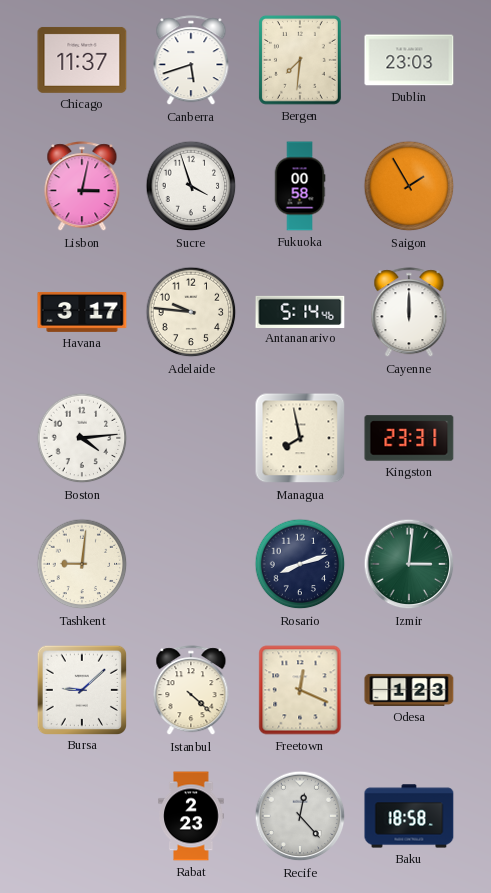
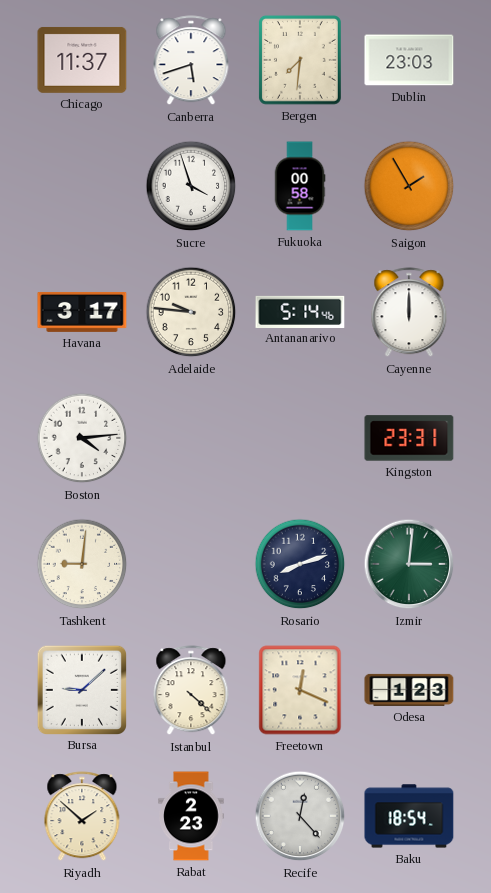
Lisbon: 3:02 -> none
Managua: 7:58 -> none
Riyadh: none -> 1:52
Baku: 18:58 -> 18:54
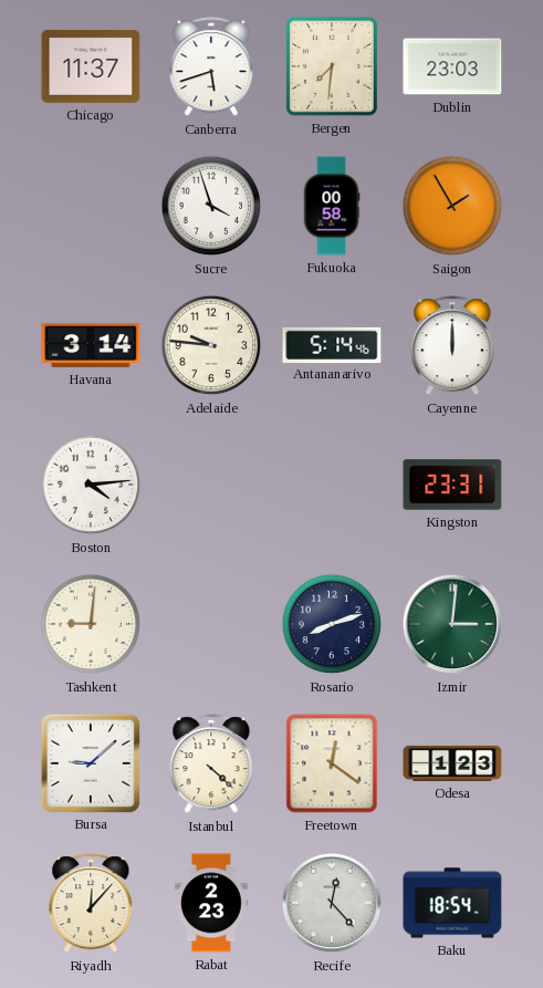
Havana: 3:17 -> 3:14
Freetown: 12:19 -> 12:21
Riyadh: 1:52 -> 12:07
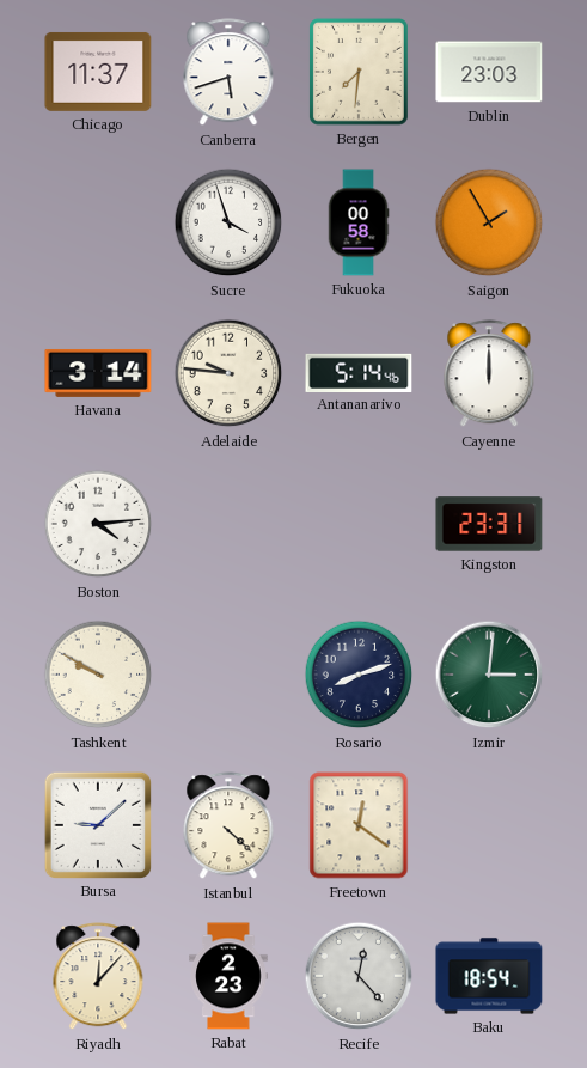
Tashkent: 9:01 -> 9:50
Odesa: 1:23 -> none
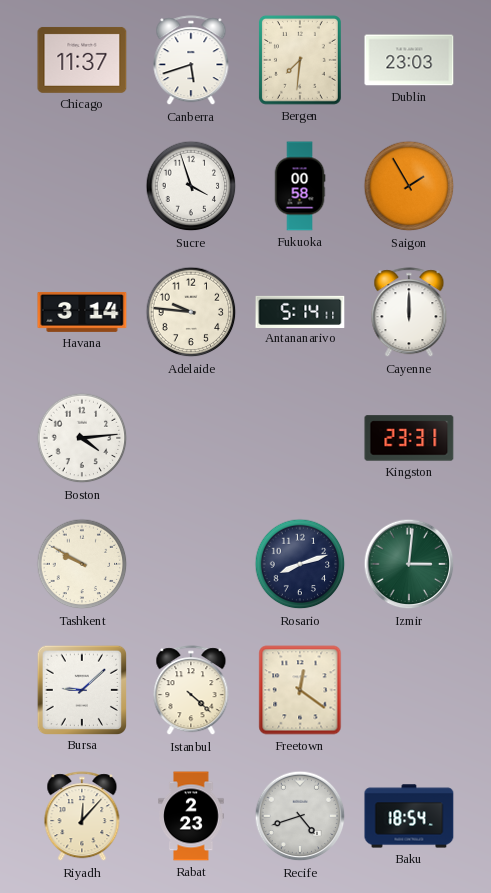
Antananarivo: 5:14:46 -> 5:14:11
Recife: 12:23 -> 4:42
